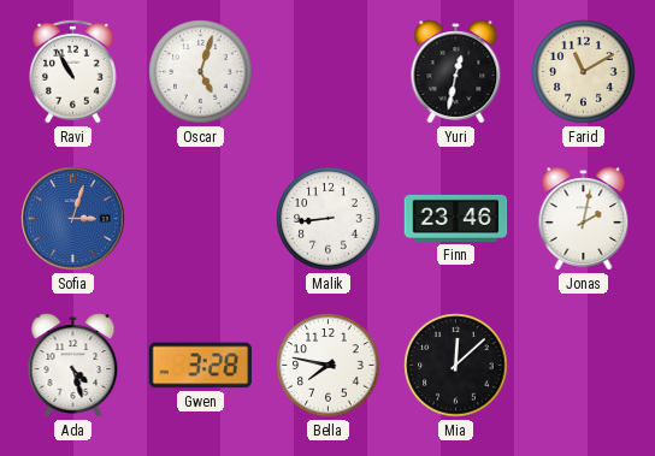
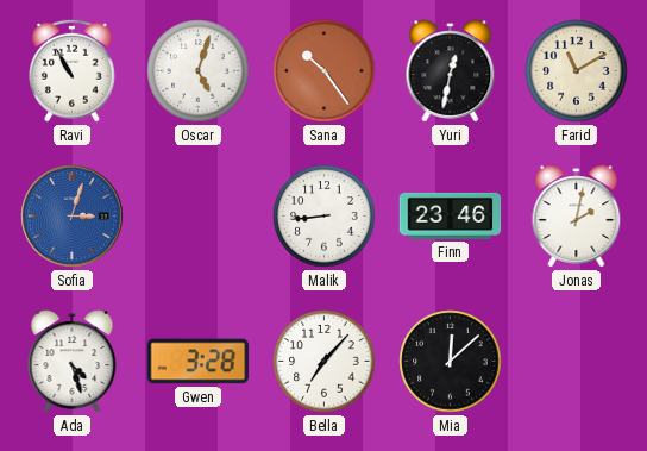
Sana: none -> 10:24
Bella: 7:47 -> 7:07
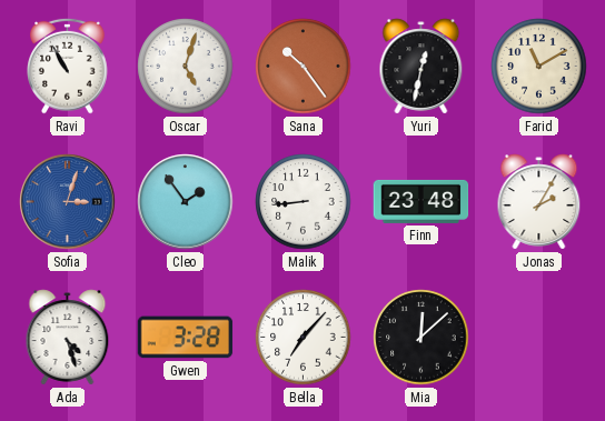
Cleo: none -> 1:54
Finn: 23:46 -> 23:48
Jonas: 2:02 -> 2:05
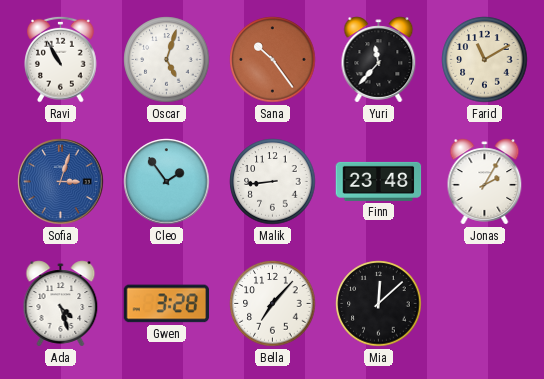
Yuri: 12:32 -> 11:37
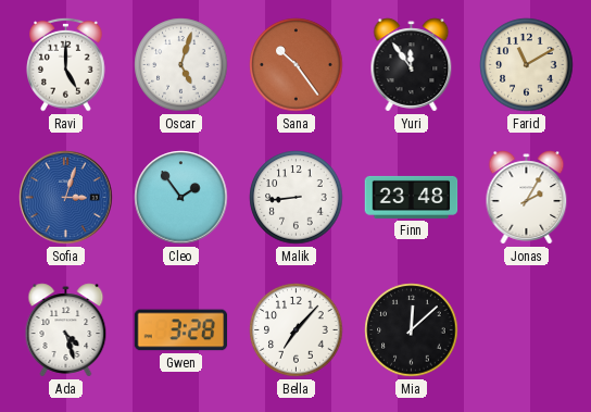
Ravi: 10:55 -> 5:00
Yuri: 11:37 -> 11:54
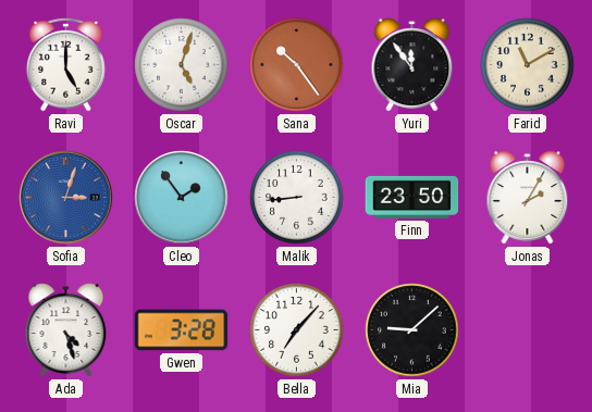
Finn: 23:48 -> 23:50
Mia: 12:08 -> 9:08
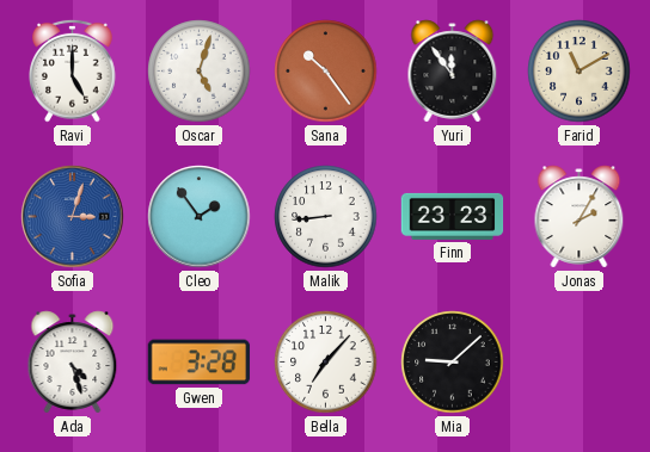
Finn: 23:50 -> 23:23
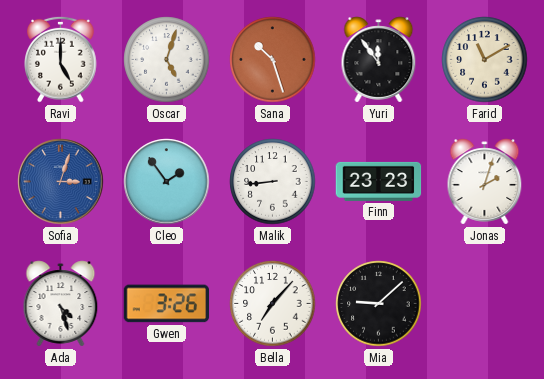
Sana: 10:24 -> 10:27
Jonas: 2:05 -> 2:03
Gwen: 3:28 -> 3:26
